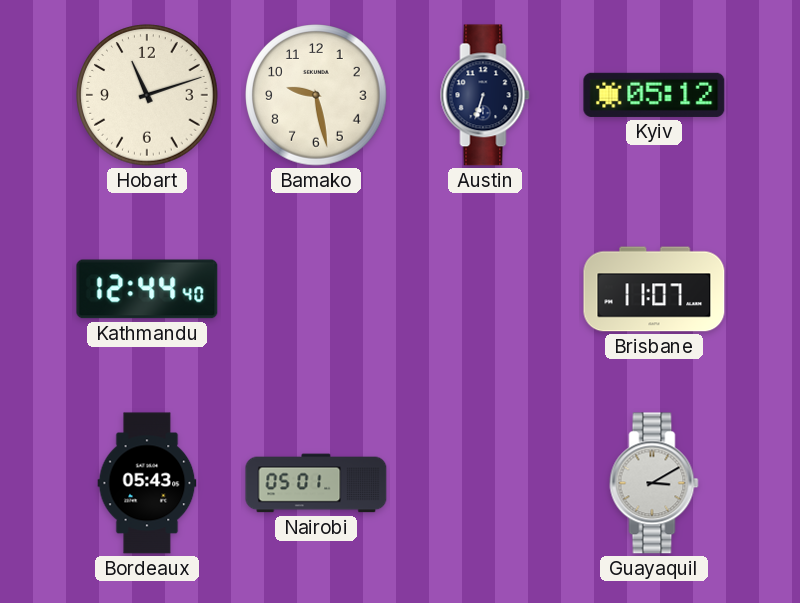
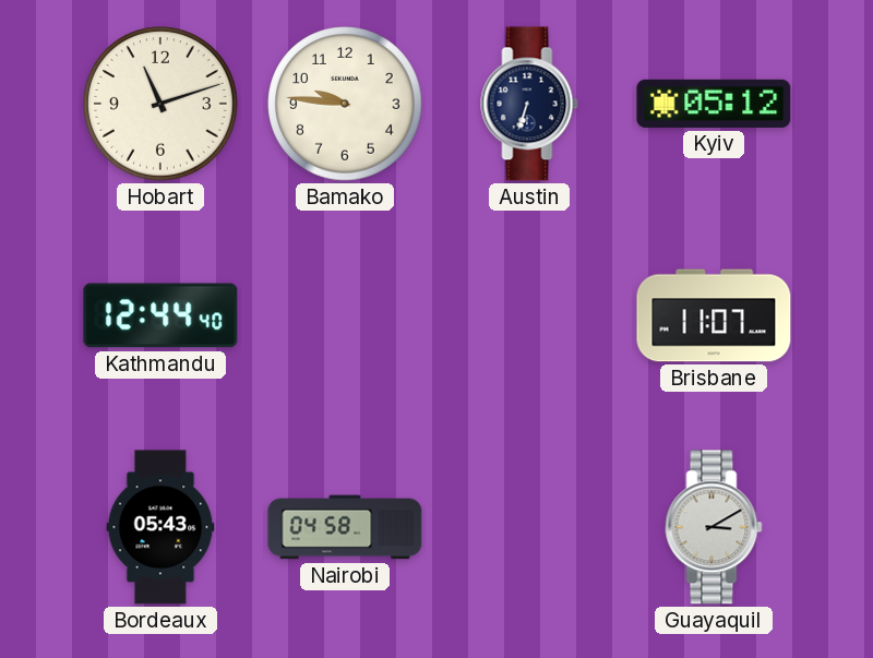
Bamako: 9:28 -> 9:46
Nairobi: 05:01 -> 04:58
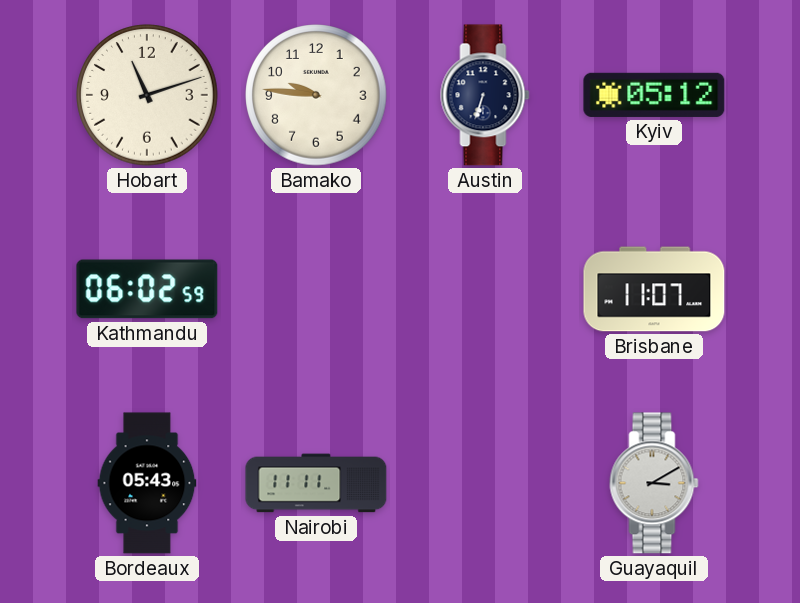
Kathmandu: 12:44 -> 06:02
Nairobi: 04:58 -> 11:11
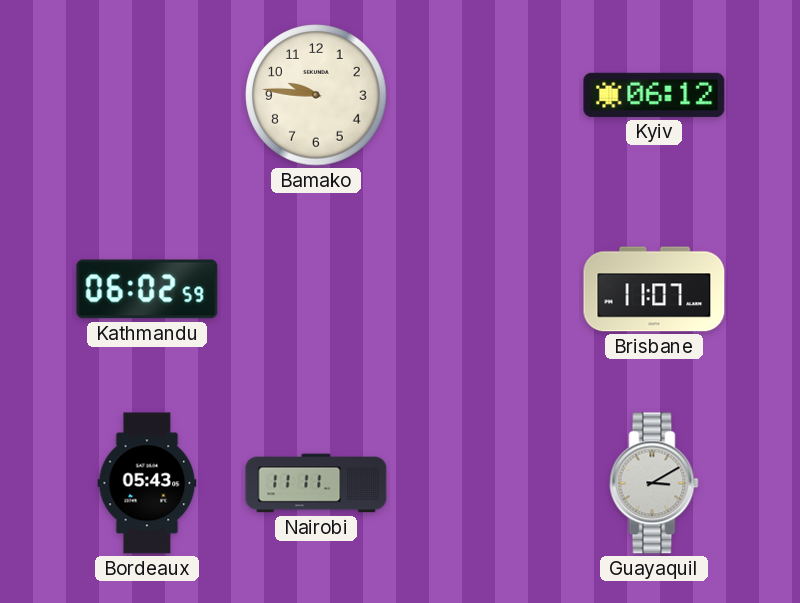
Hobart: 11:12 -> none
Austin: 6:33 -> none
Kyiv: 05:12 -> 06:12
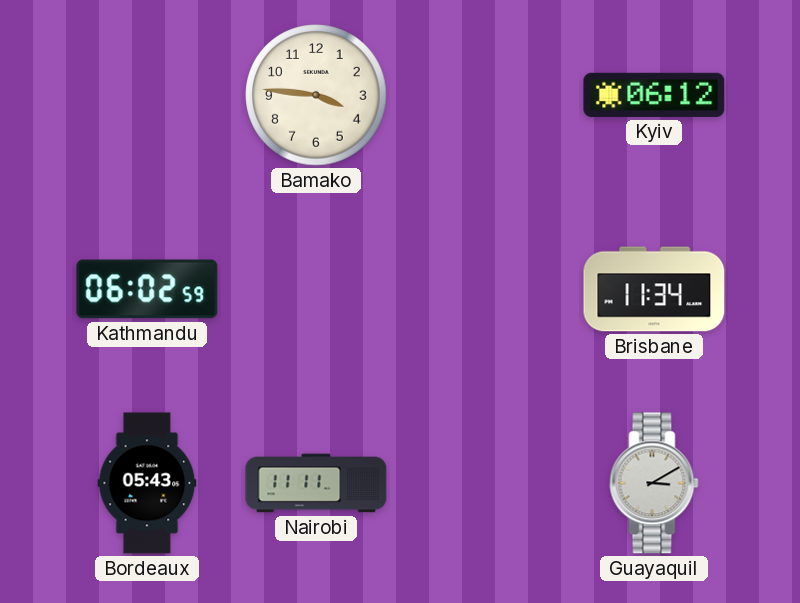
Bamako: 9:46 -> 3:46
Brisbane: 11:07 -> 11:34
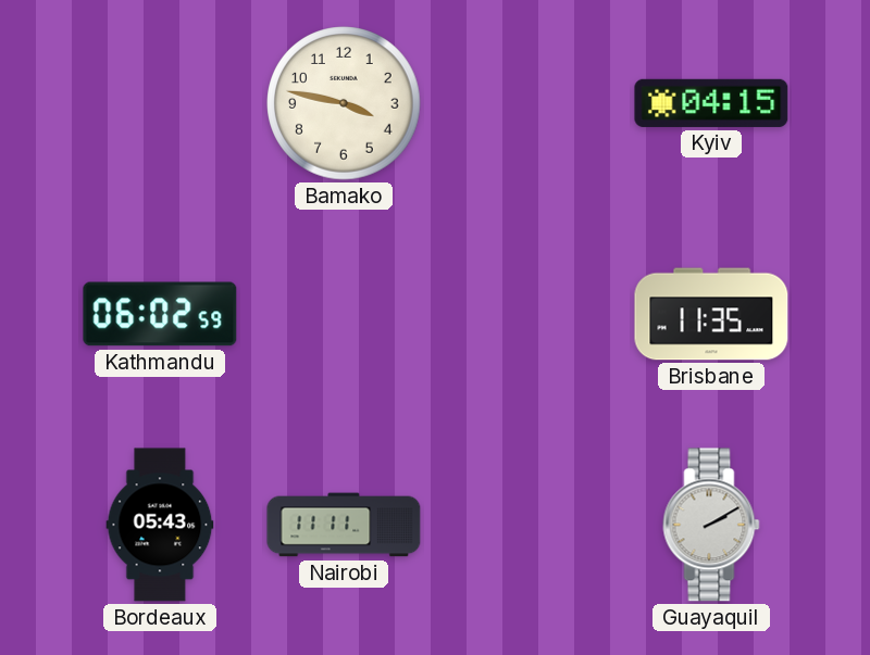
Bamako: 3:46 -> 3:47
Kyiv: 06:12 -> 04:15
Brisbane: 11:34 -> 11:35
Guayaquil: 3:10 -> 2:10
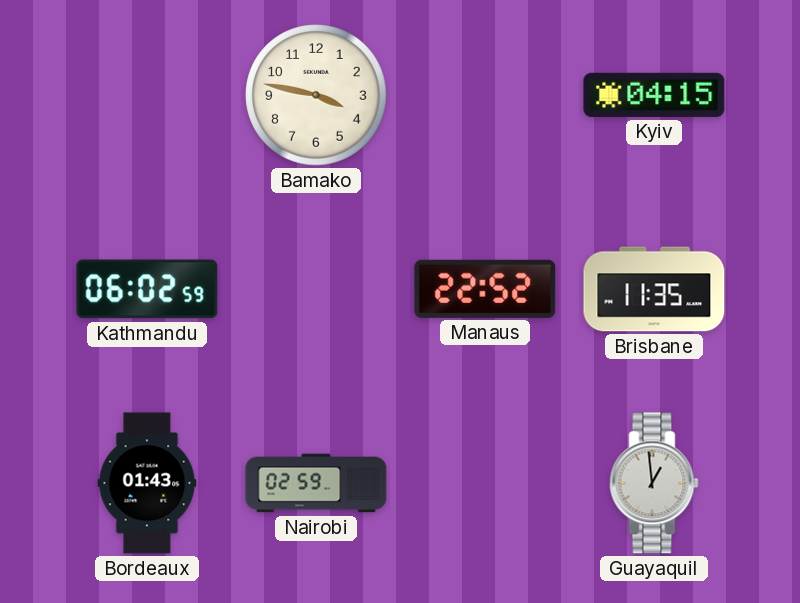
Manaus: none -> 22:52
Bordeaux: 05:43 -> 01:43
Nairobi: 11:11 -> 02:59
Guayaquil: 2:10 -> 12:59
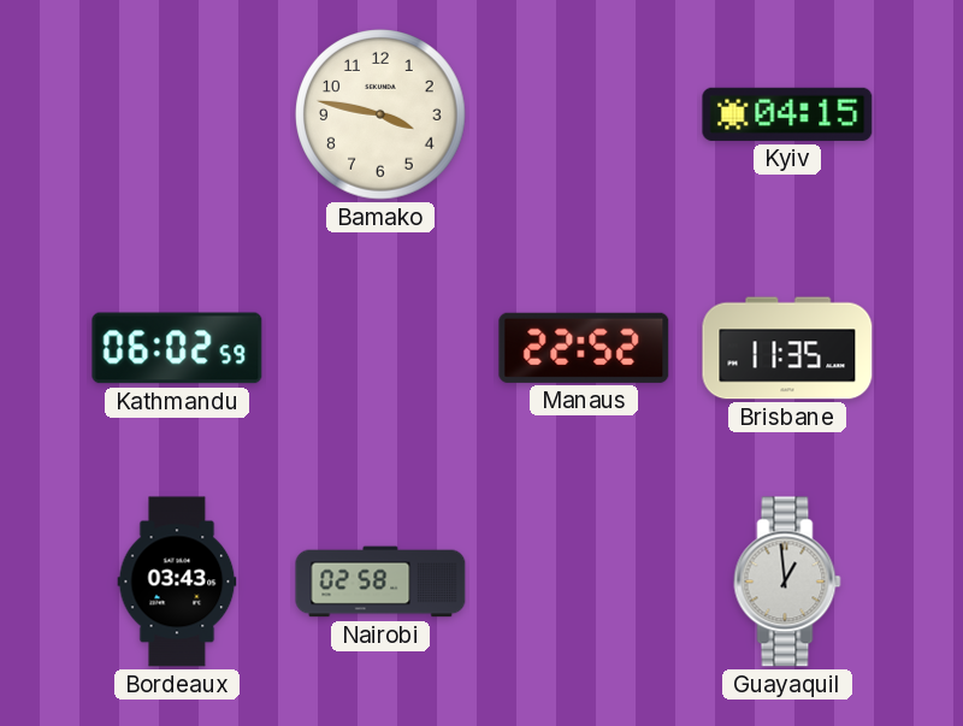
Bordeaux: 01:43 -> 03:43
Nairobi: 02:59 -> 02:58
